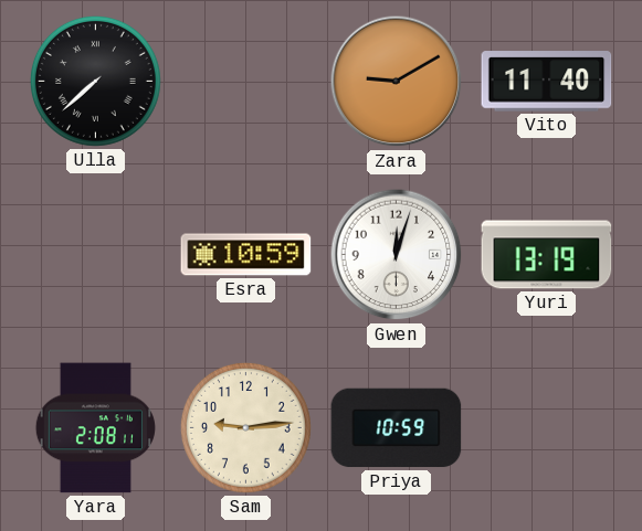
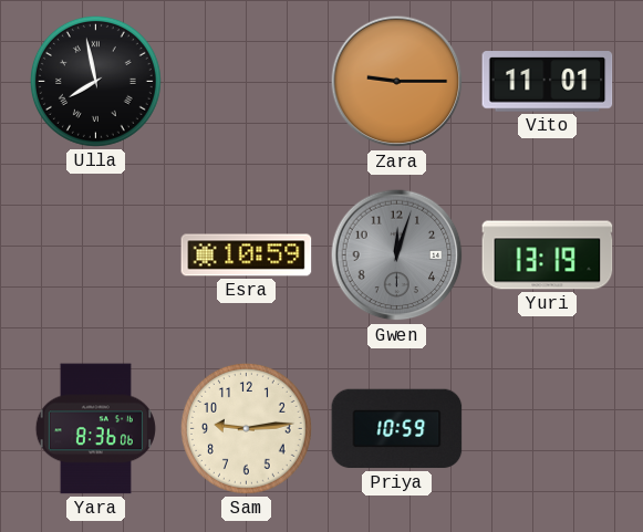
Ulla: 7:38 -> 7:58
Zara: 9:10 -> 9:15
Vito: 11:40 -> 11:01
Gwen dial: white -> grey
Yara: 2:08 -> 8:36
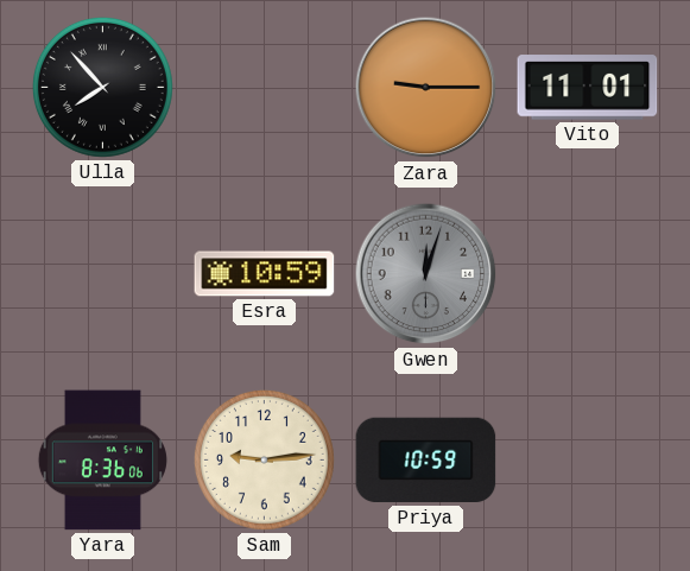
Ulla: 7:58 -> 7:53
Yuri: 13:19 -> none
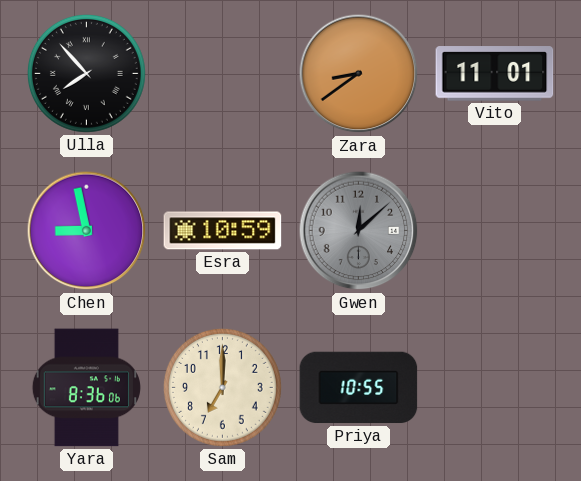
Zara: 9:15 -> 8:39
Chen: none -> 8:58
Gwen: 12:03 -> 12:08
Sam: 9:14 -> 7:00
Priya: 10:59 -> 10:55
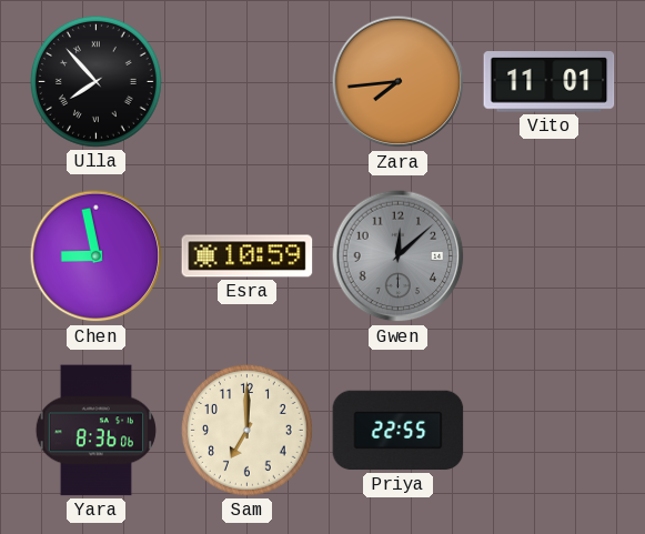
Zara: 8:39 -> 7:44
Priya: 10:55 -> 22:55
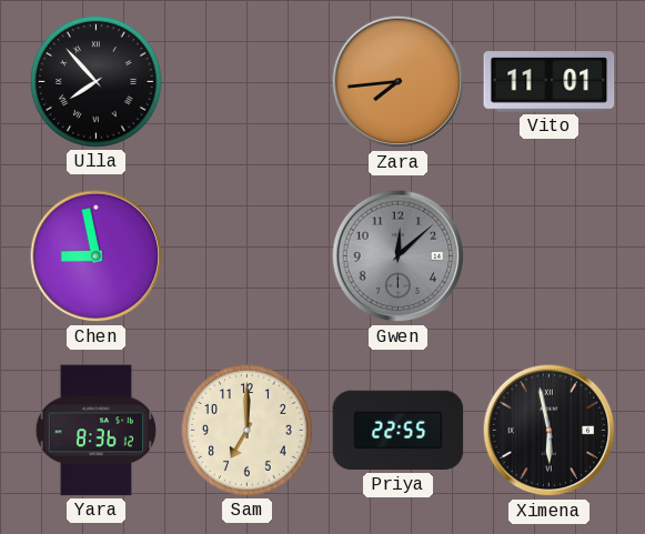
Esra: 10:59 -> none
Yara: 8:36:06 -> 8:36:12
Ximena: none -> 5:58
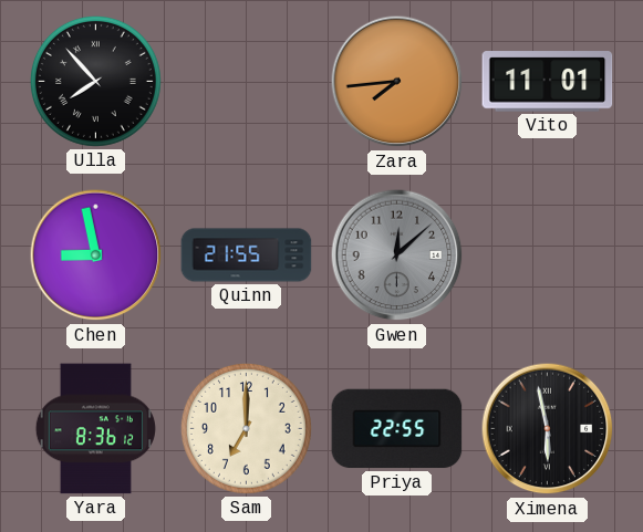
Quinn: none -> 21:55
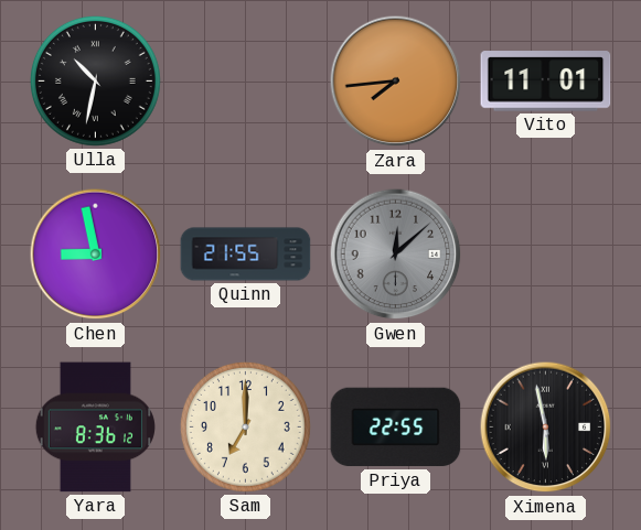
Ulla: 7:53 -> 10:32
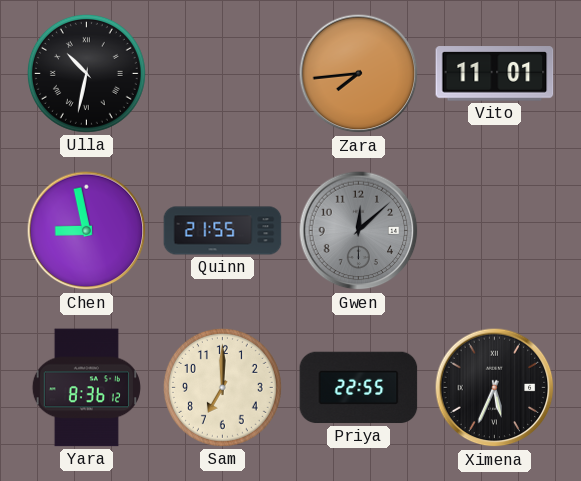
Ximena: 5:58 -> 5:34
